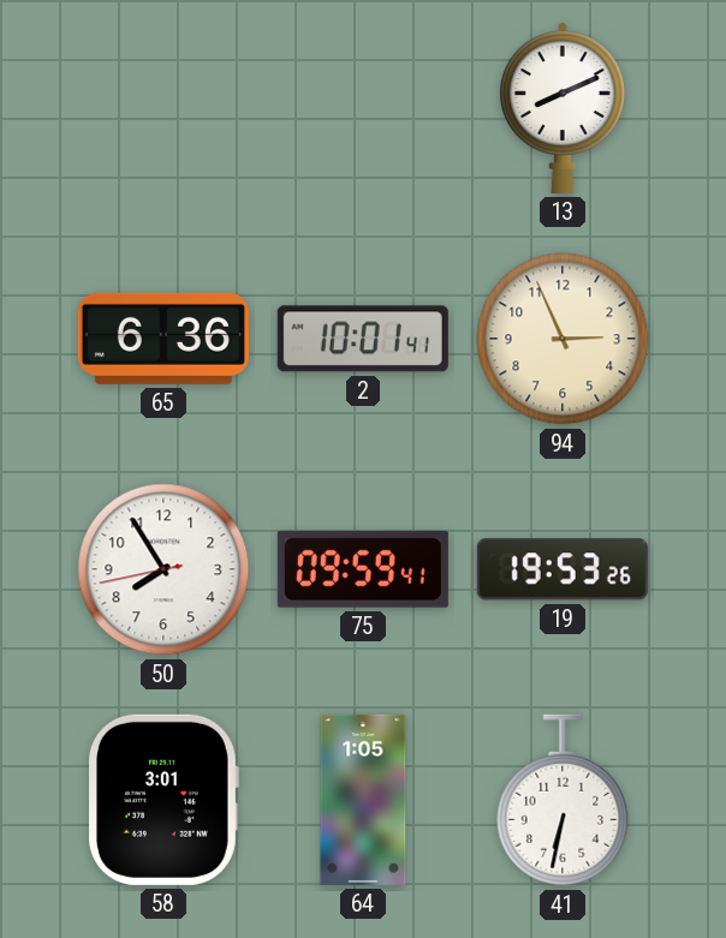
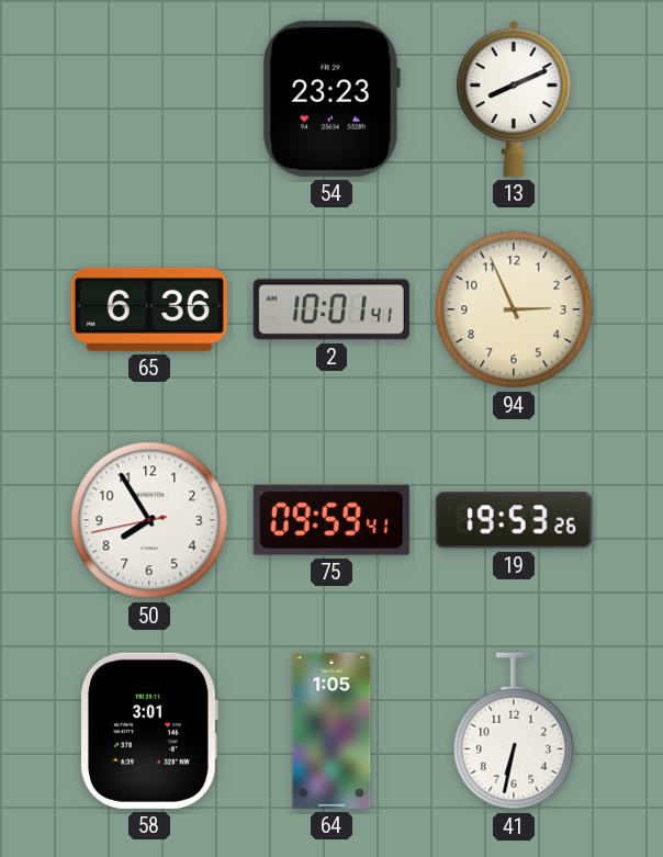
54: none -> 23:23
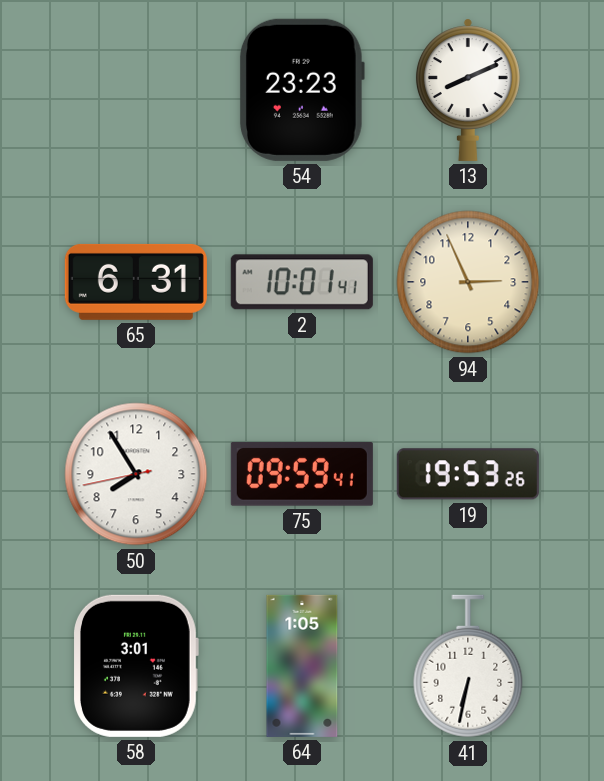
65: 6:36 -> 6:31
